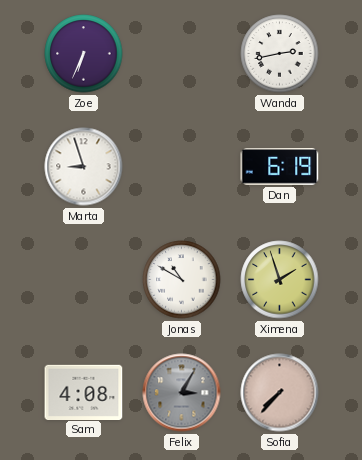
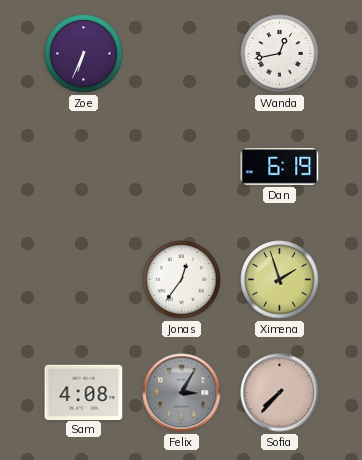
Wanda: 2:43 -> 12:43
Marta: 8:57 -> none
Jonas: 10:50 -> 12:36
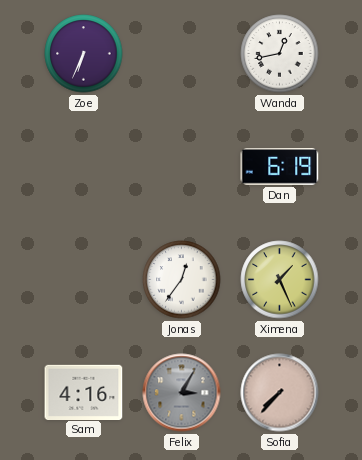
Ximena: 1:57 -> 1:26
Sam: 4:08 -> 4:16
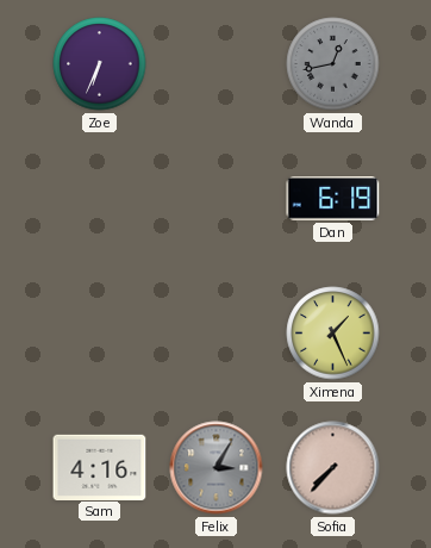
Wanda dial: white -> grey
Jonas: 12:36 -> none
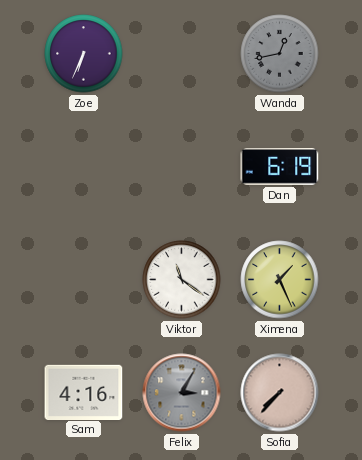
Viktor: none -> 11:21
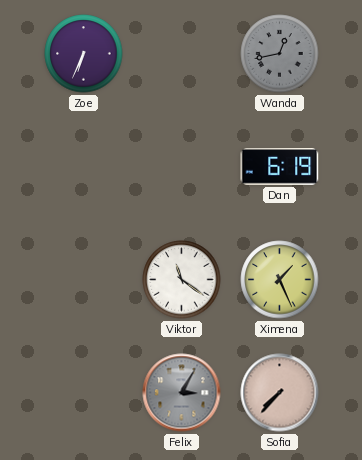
Sam: 4:16 -> none
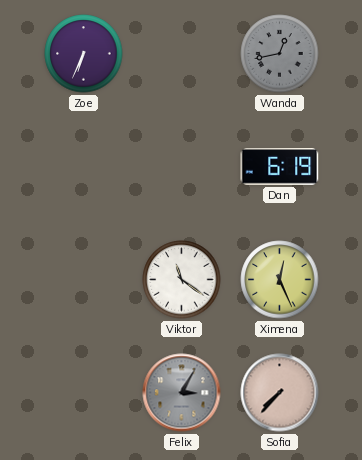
Ximena: 1:26 -> 12:26
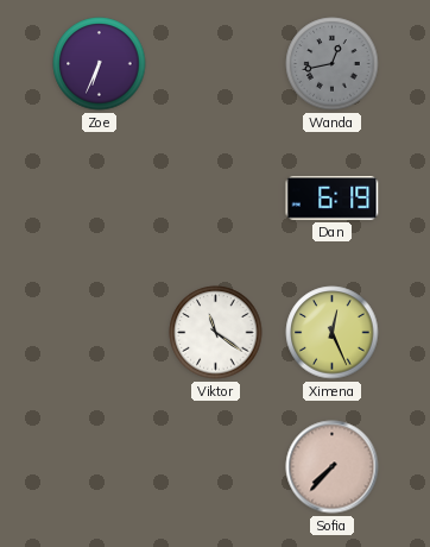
Felix: 3:05 -> none
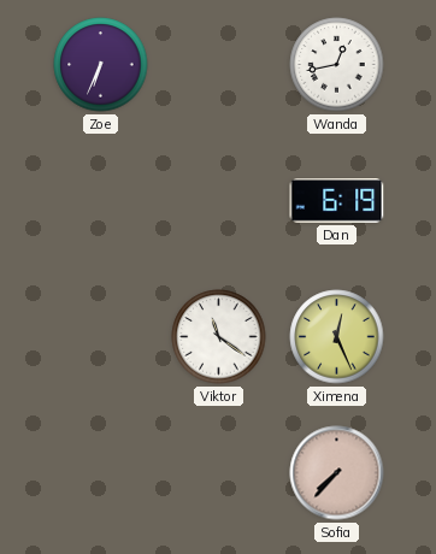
Wanda dial: grey -> white
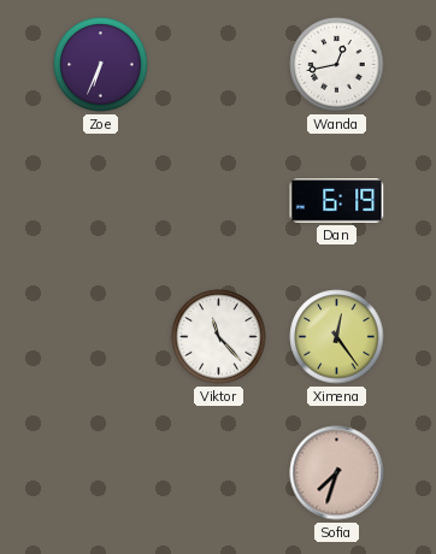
Viktor: 11:21 -> 11:23
Ximena: 12:26 -> 12:24
Sofia: 7:37 -> 7:33
